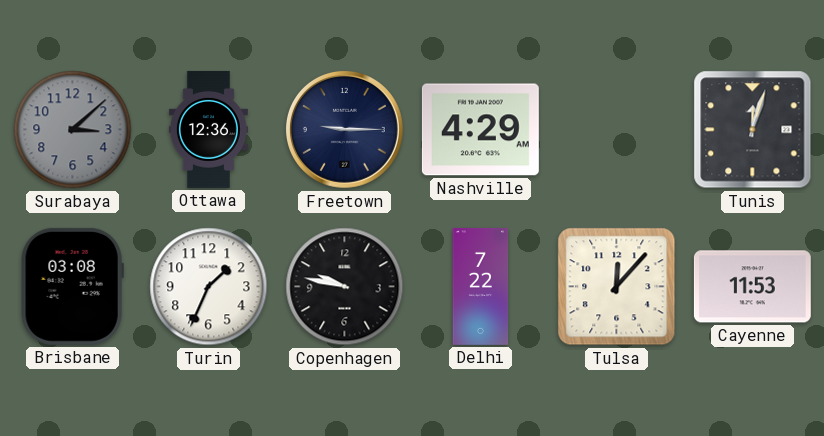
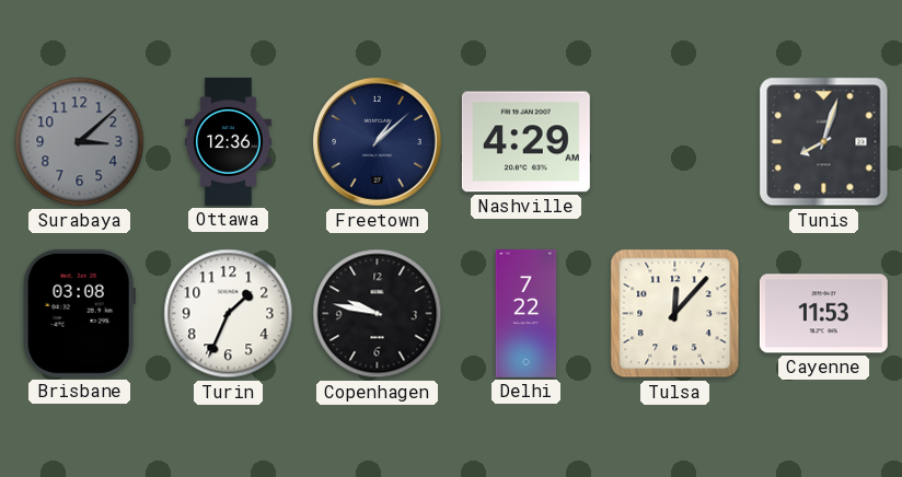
Freetown: 9:15 -> 1:08
Tunis: 12:03 -> 8:03
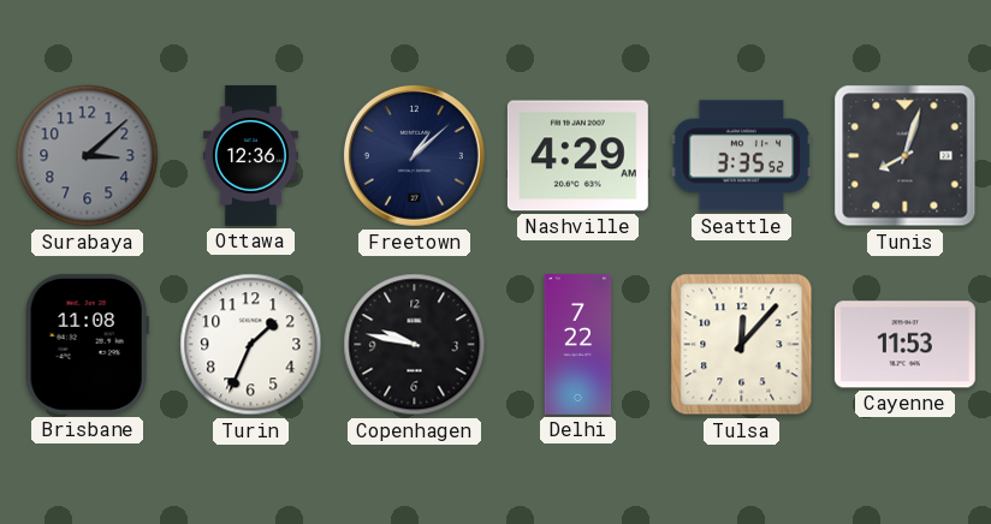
Seattle: none -> 3:35
Brisbane: 03:08 -> 11:08
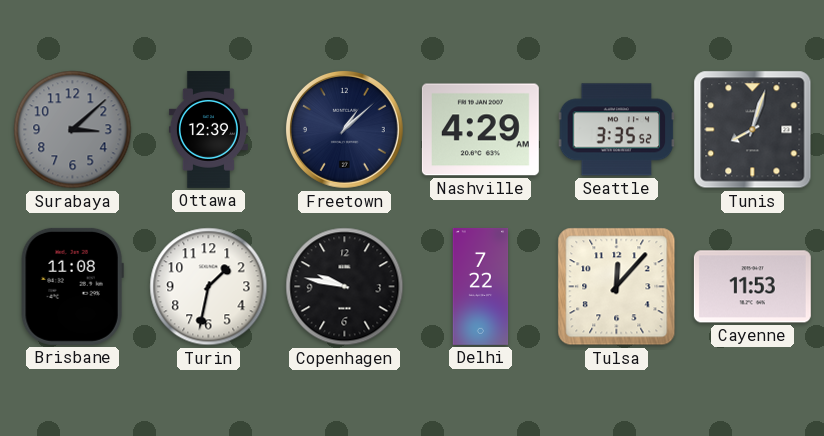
Ottawa: 12:36 -> 12:39
Turin: 1:34 -> 1:32
